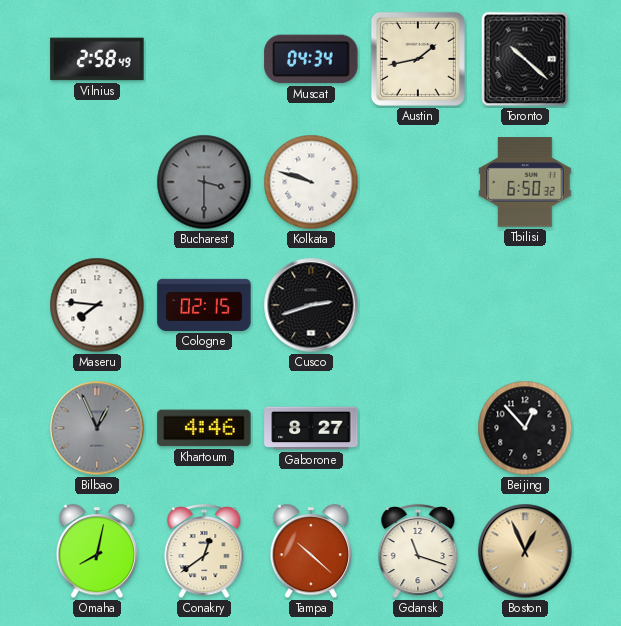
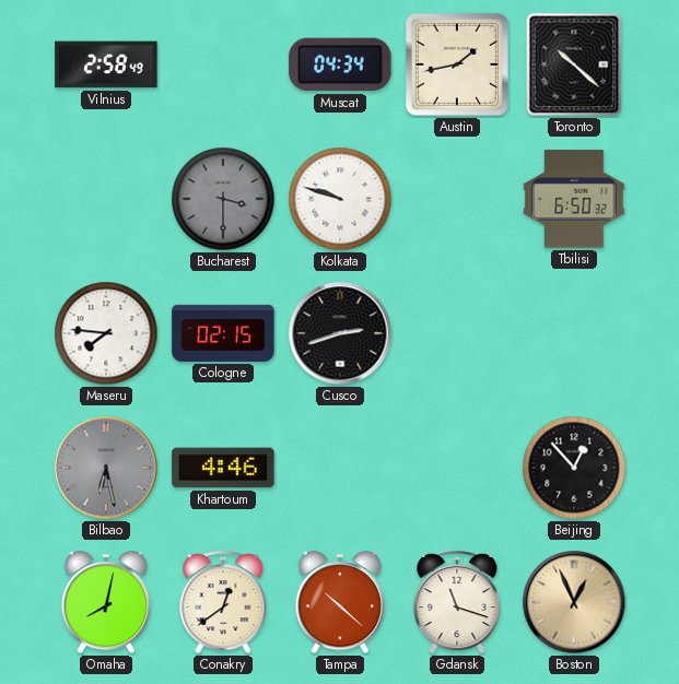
Bilbao: 12:56 -> 6:28
Gaborone: 8:27 -> none
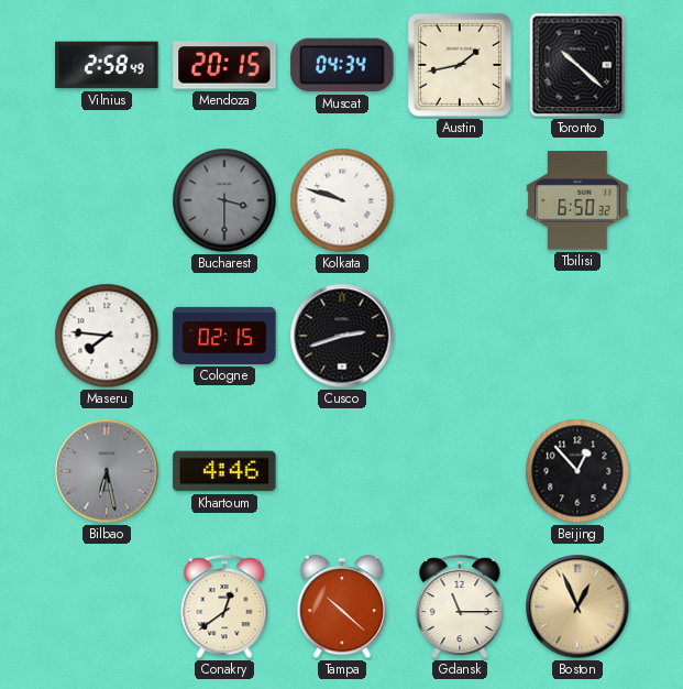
Mendoza: none -> 20:15
Omaha: 8:02 -> none
Gdansk: 11:18 -> 11:15
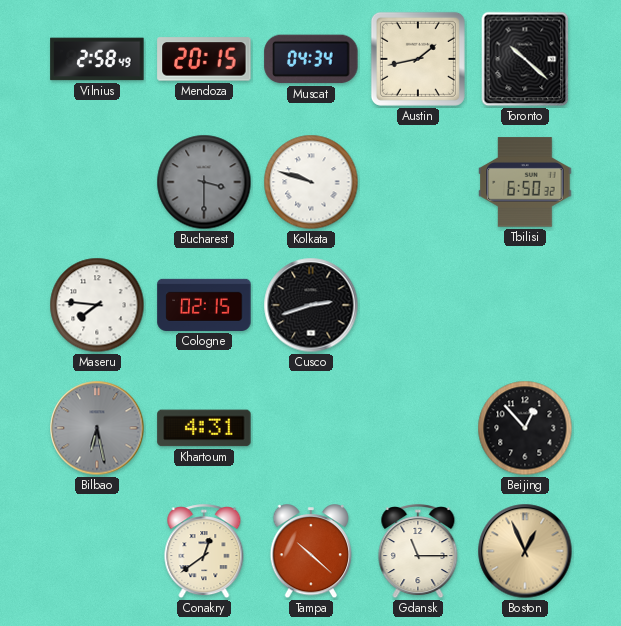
Khartoum: 4:46 -> 4:31
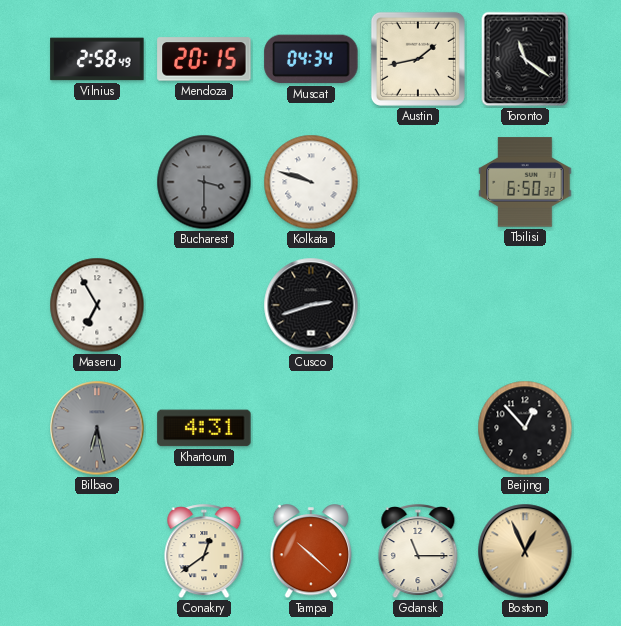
Toronto: 10:22 -> 11:21
Maseru: 7:46 -> 6:55
Cologne: 02:15 -> none
